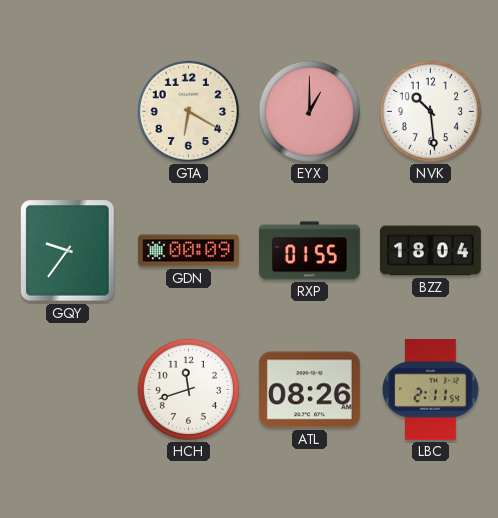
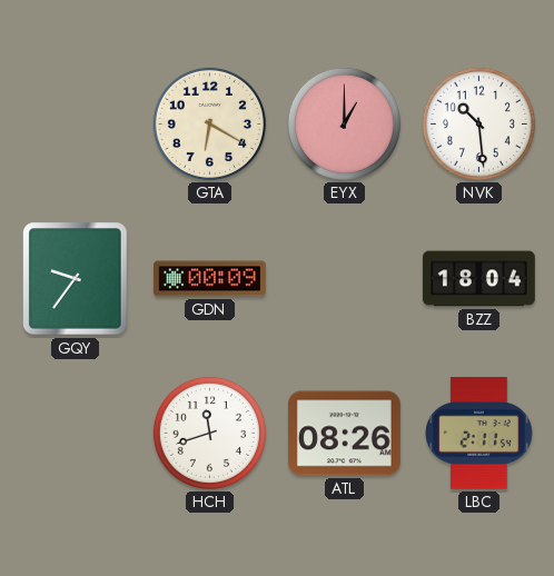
RXP: 01:55 -> none
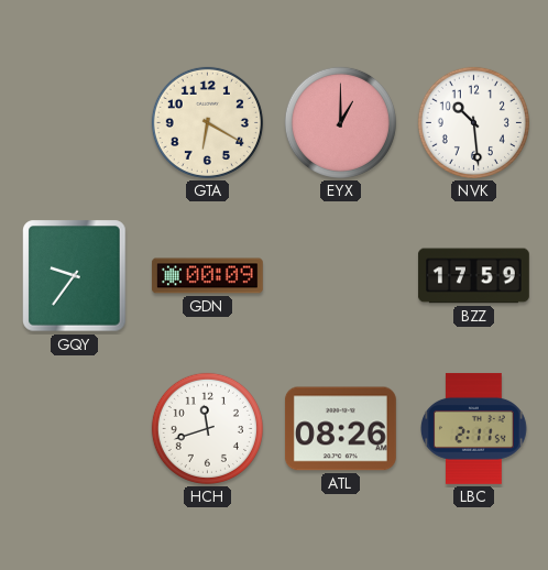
BZZ: 18:04 -> 17:59
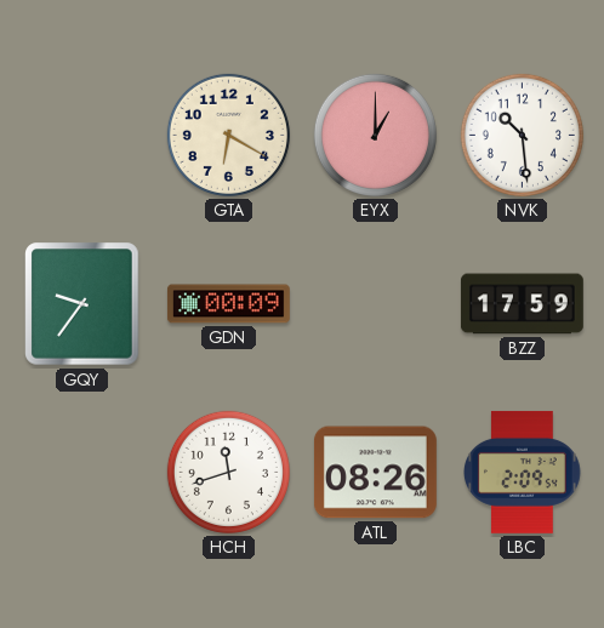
LBC: 2:11 -> 2:09
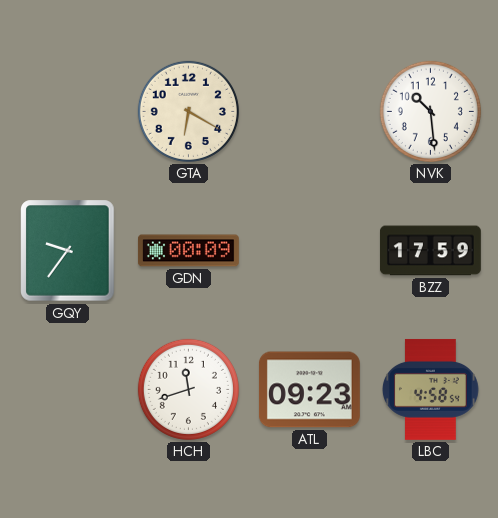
EYX: 1:00 -> none
ATL: 08:26 -> 09:23
LBC: 2:09 -> 4:58
